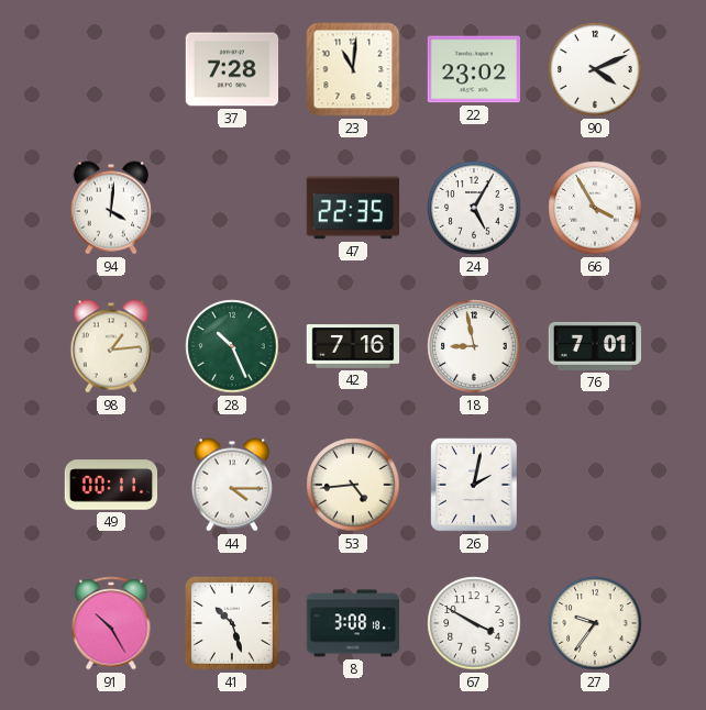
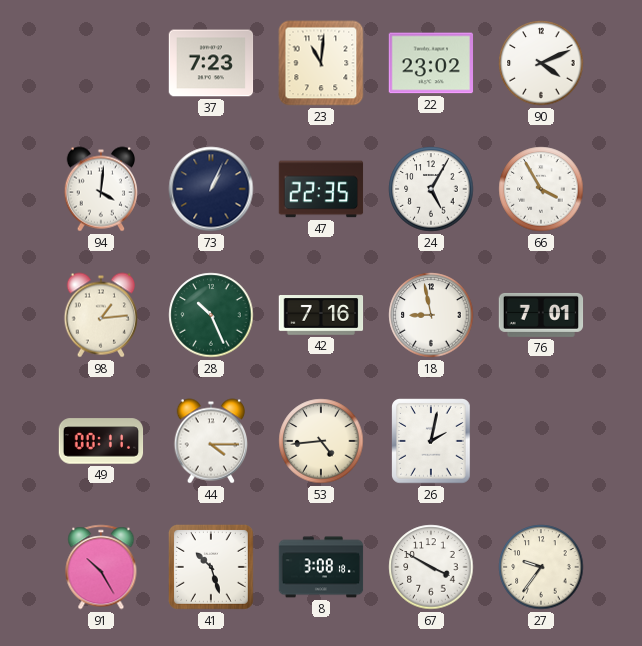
37: 7:28 -> 7:23
73: none -> 1:04
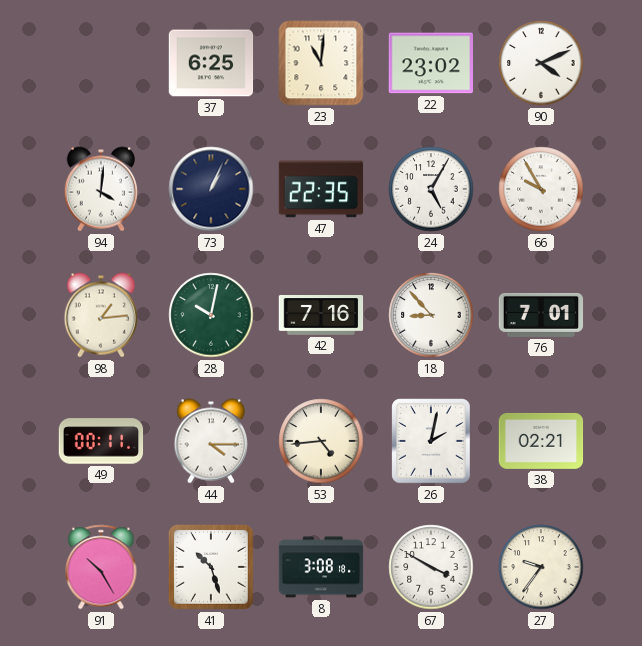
37: 7:23 -> 6:25
66: 3:55 -> 9:55
28: 10:26 -> 10:02
18: 8:58 -> 8:53
38: none -> 02:21
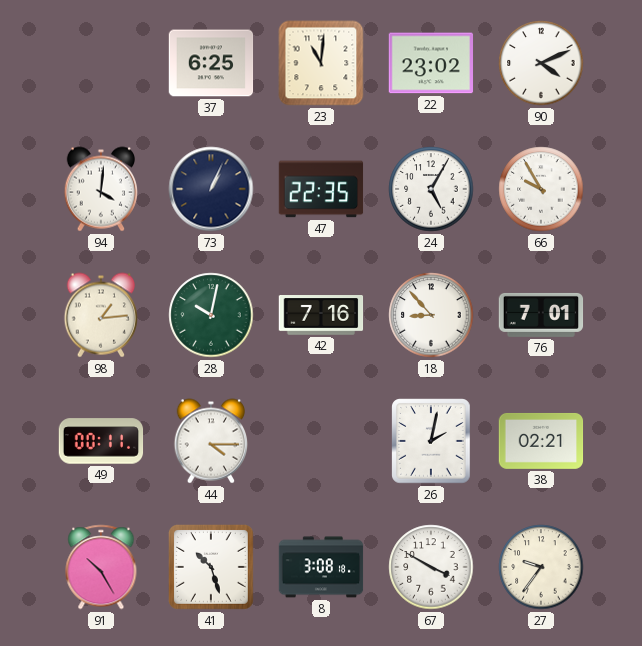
53: 4:44 -> none
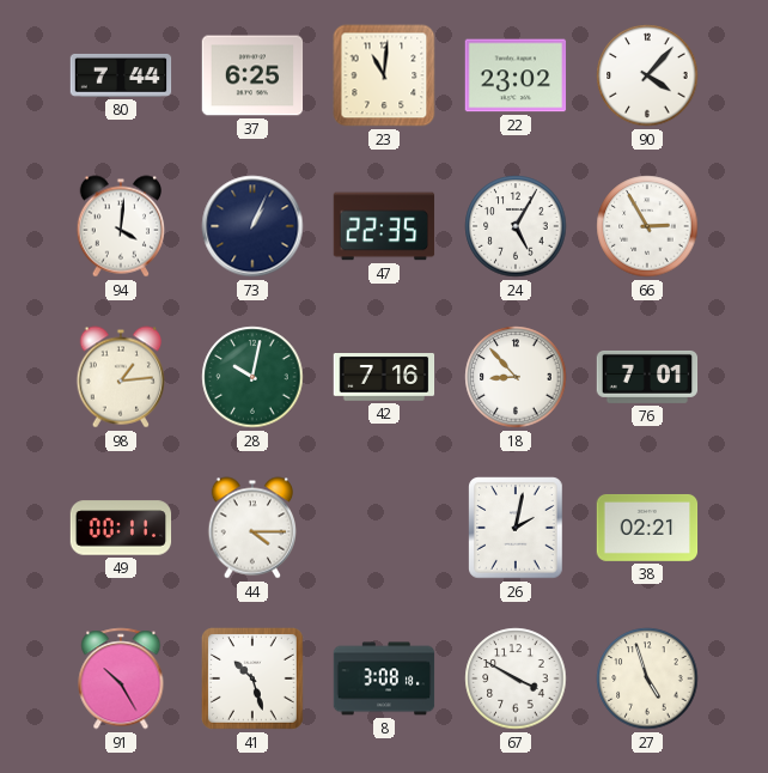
80: none -> 7:44
90: 4:11 -> 4:07
66: 9:55 -> 2:55
27: 9:36 -> 4:57
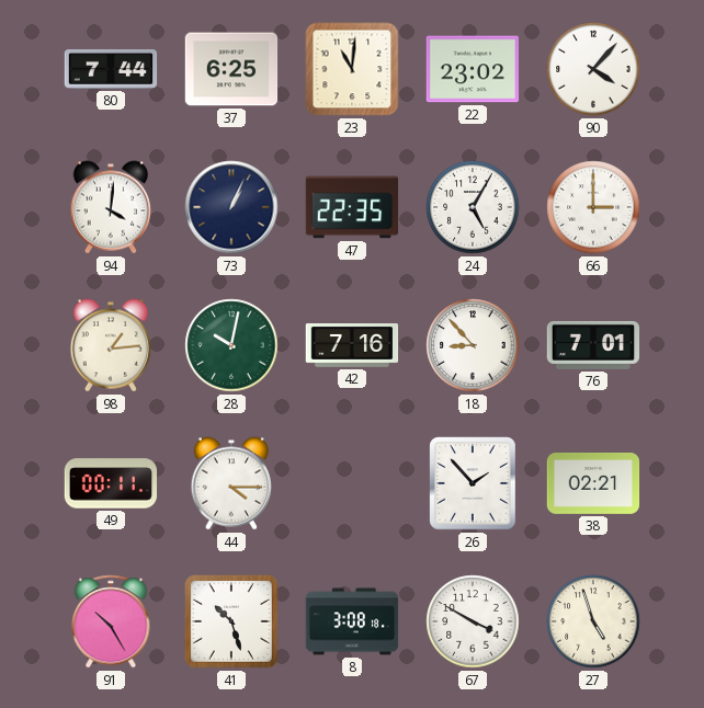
66: 2:55 -> 3:00
26: 2:02 -> 1:53
